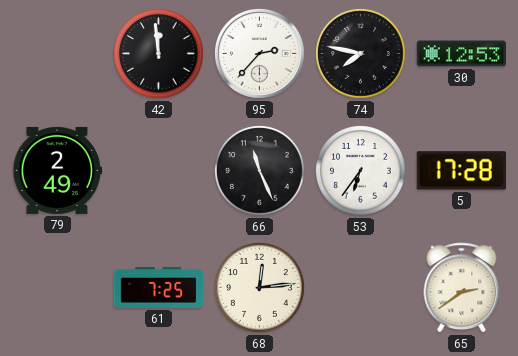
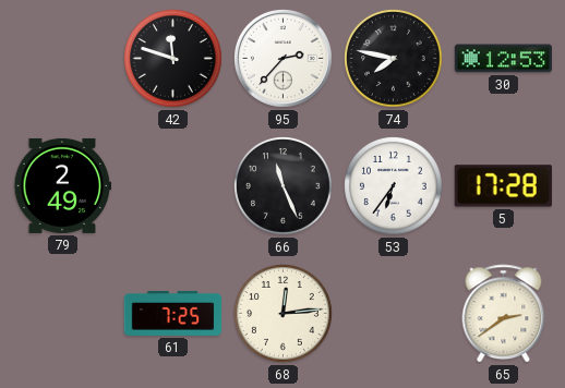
42: 11:59 -> 11:48
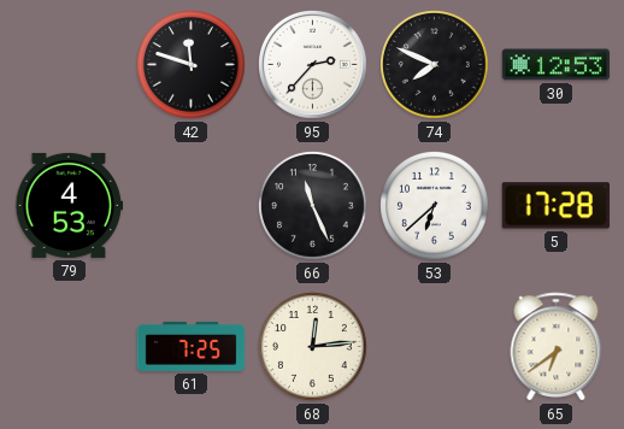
74: 7:47 -> 7:49
79: 2:49 -> 4:53
53: 6:36 -> 6:38
65: 2:39 -> 6:39
